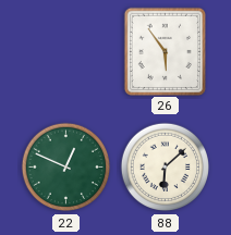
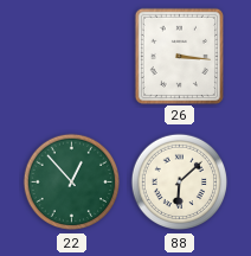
26: 5:54 -> 3:16
22: 12:49 -> 12:53
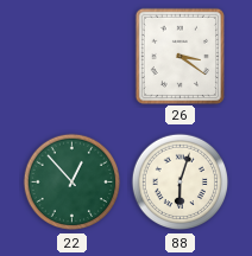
26: 3:16 -> 3:21
88: 6:08 -> 6:03
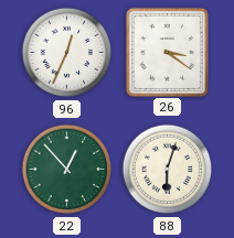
96: none -> 12:34
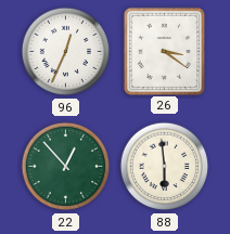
88: 6:03 -> 5:59
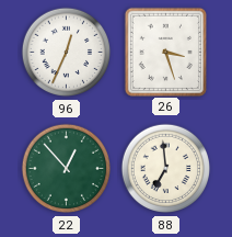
26: 3:21 -> 3:27
88: 5:59 -> 6:59
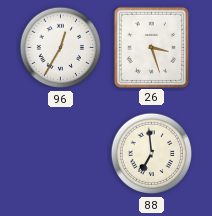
96: 12:34 -> 12:35
22: 12:53 -> none
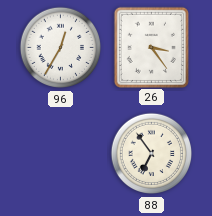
26: 3:27 -> 3:24
88: 6:59 -> 6:54
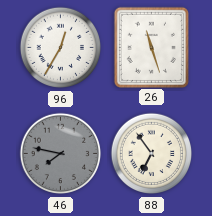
26: 3:24 -> 11:27
46: none -> 7:47
